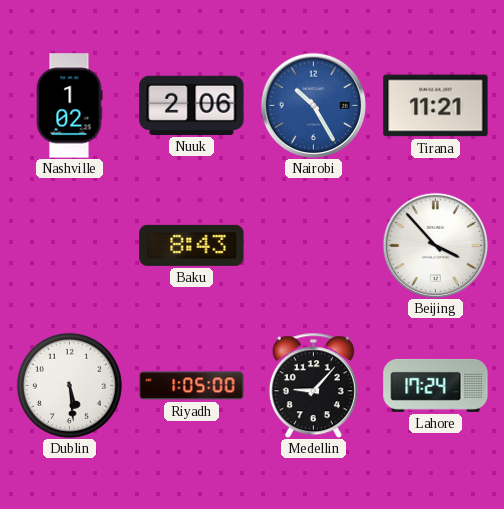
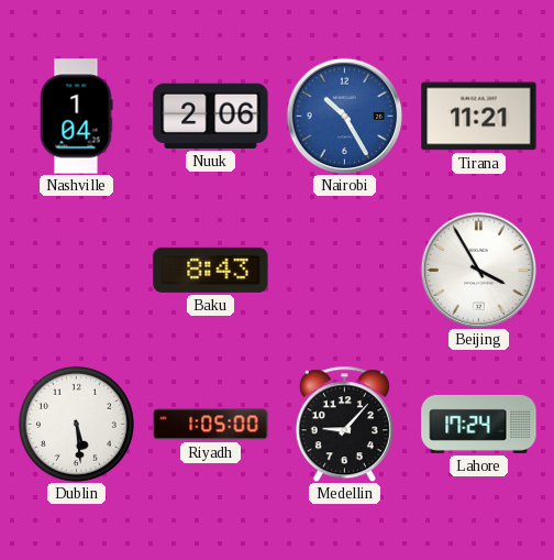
Nashville: 1:02 -> 1:04
Beijing: 3:53 -> 3:55
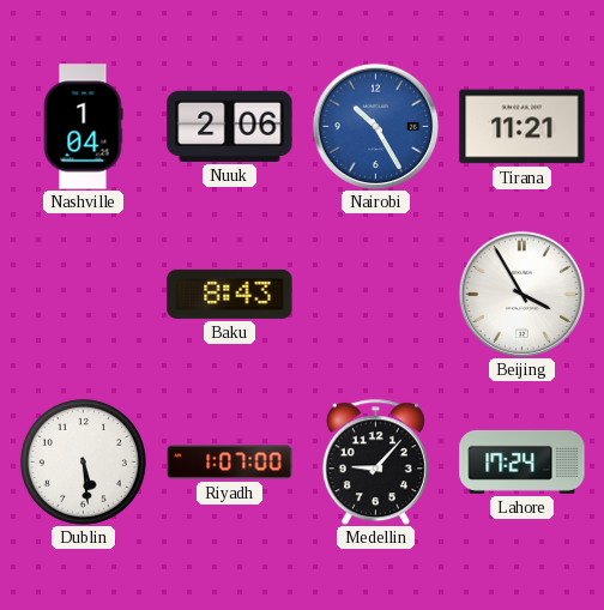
Riyadh: 1:05 -> 1:07
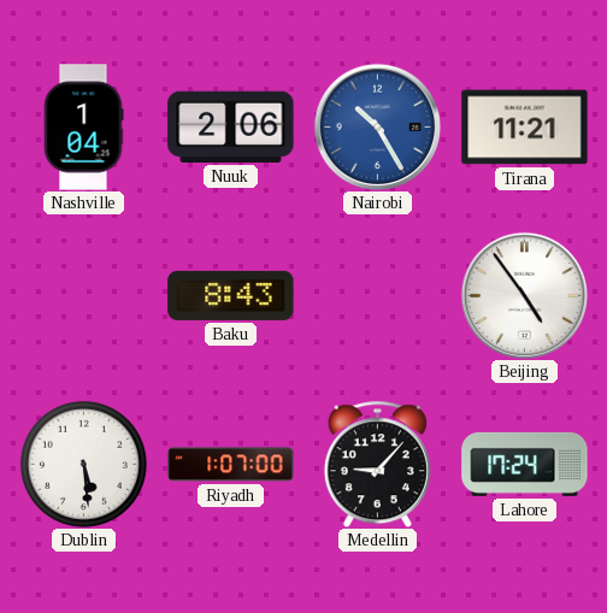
Beijing: 3:55 -> 4:54
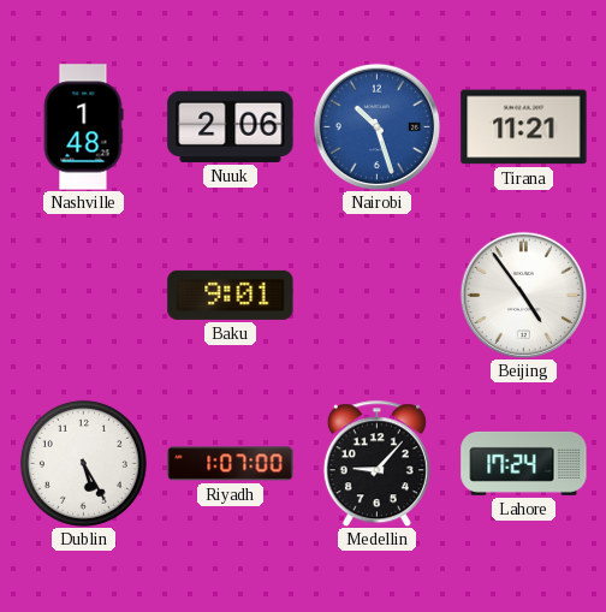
Nashville: 1:04 -> 1:48
Nairobi: 10:25 -> 10:27
Baku: 8:43 -> 9:01
Dublin: 5:29 -> 5:25
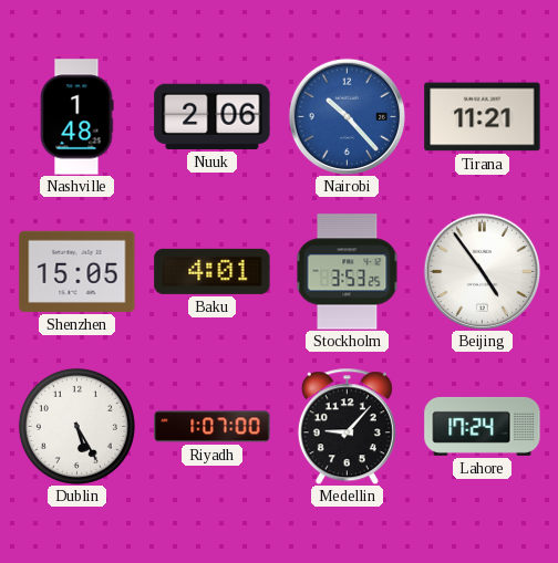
Nairobi: 10:27 -> 10:23
Shenzhen: none -> 15:05
Baku: 9:01 -> 4:01
Stockholm: none -> 3:53
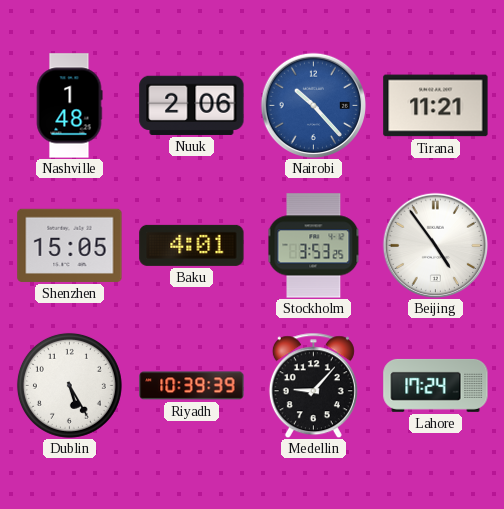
Riyadh: 1:07 -> 10:39
